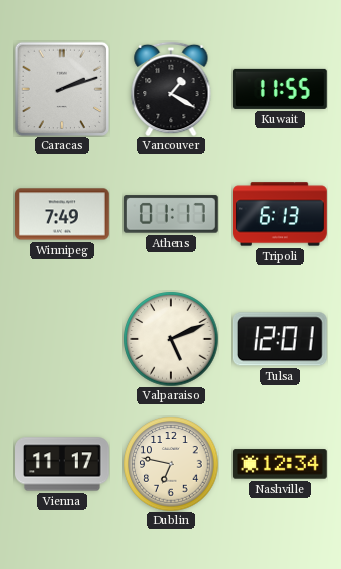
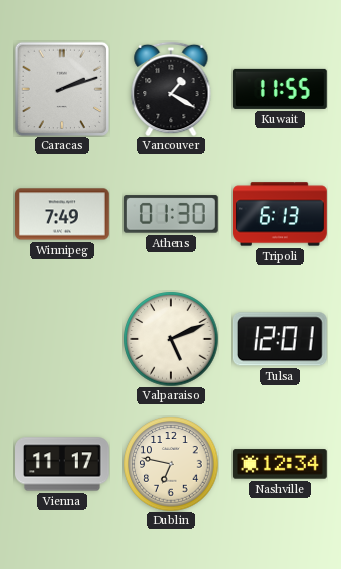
Athens: 01:17 -> 01:30
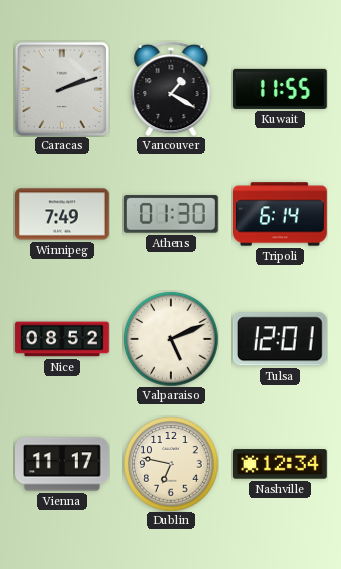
Tripoli: 6:13 -> 6:14
Nice: none -> 08:52
